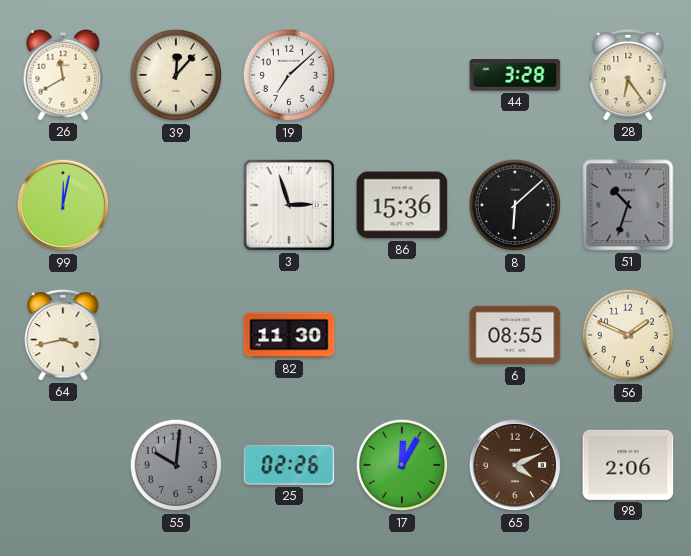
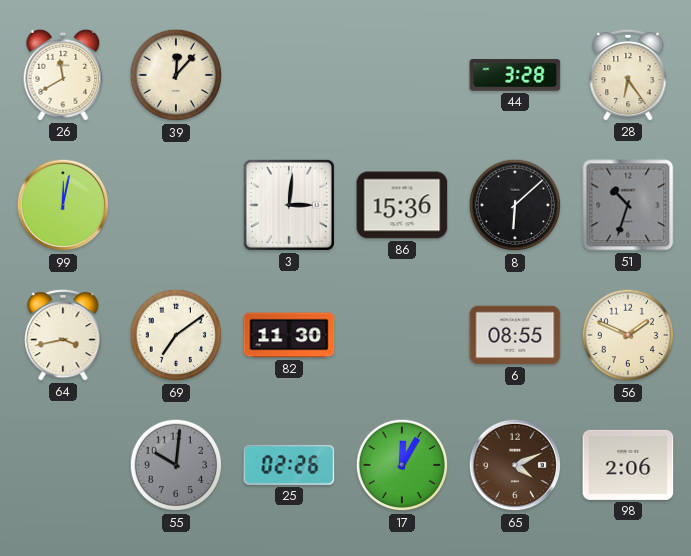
19: 7:08 -> none
3: 2:57 -> 3:01
69: none -> 7:09
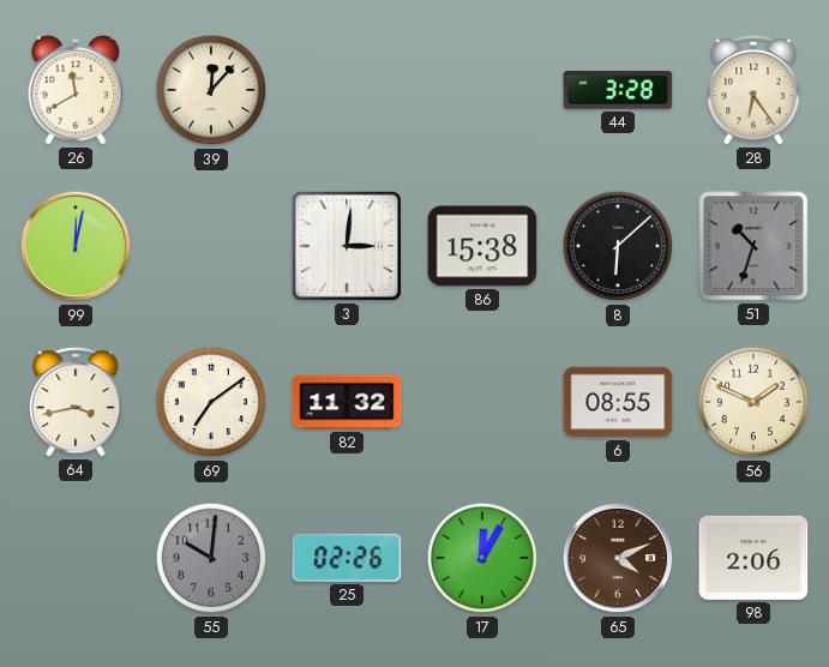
86: 15:36 -> 15:38
82: 11:30 -> 11:32
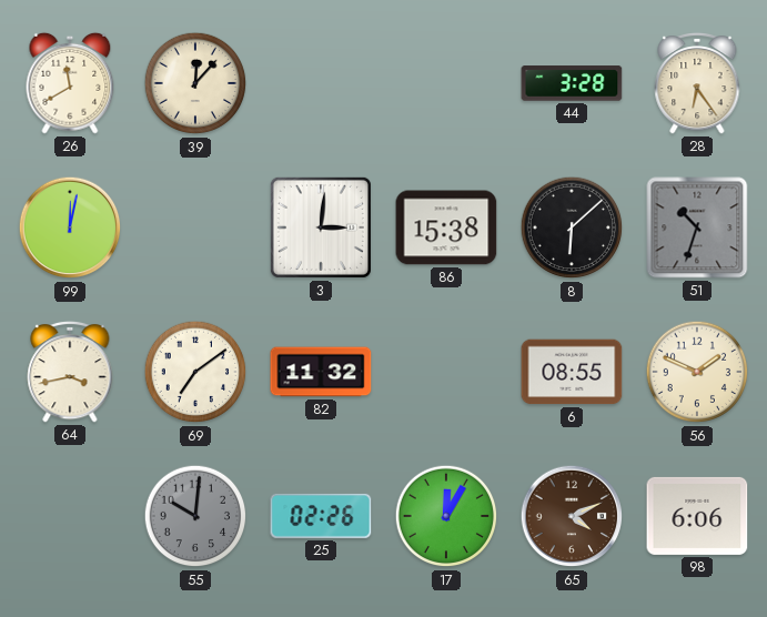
98: 2:06 -> 6:06
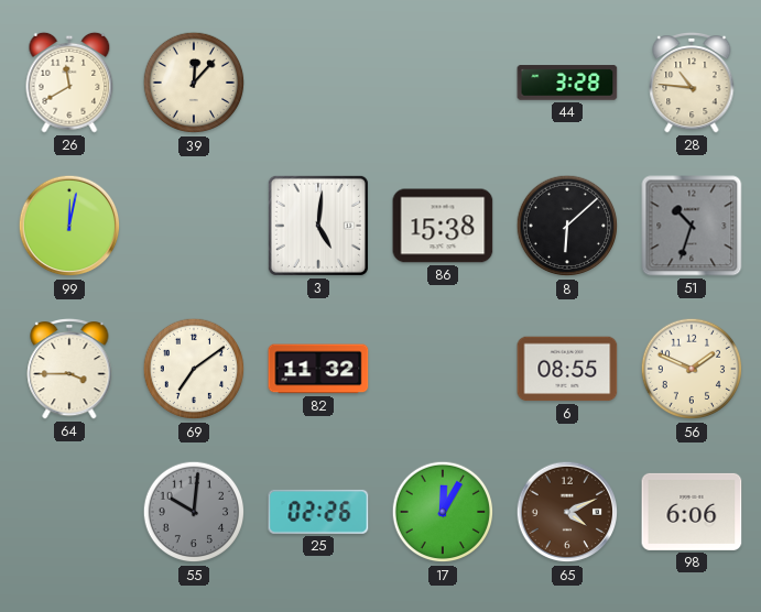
28: 6:24 -> 10:46
3: 3:01 -> 5:01
64: 3:43 -> 3:45
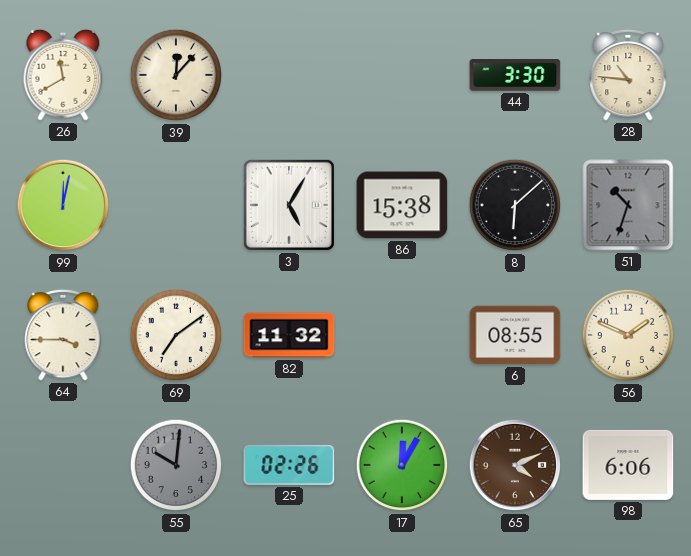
44: 3:28 -> 3:30
3: 5:01 -> 5:05
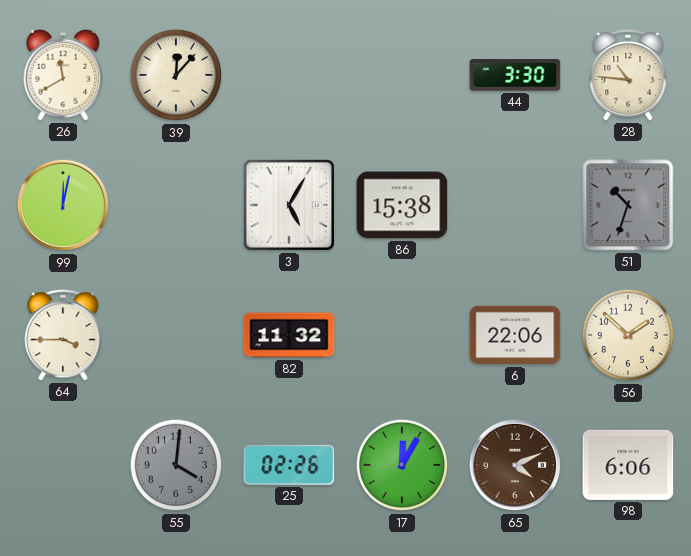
8: 6:08 -> none
69: 7:09 -> none
6: 08:55 -> 22:06
56: 1:49 -> 1:52
55: 10:01 -> 4:01
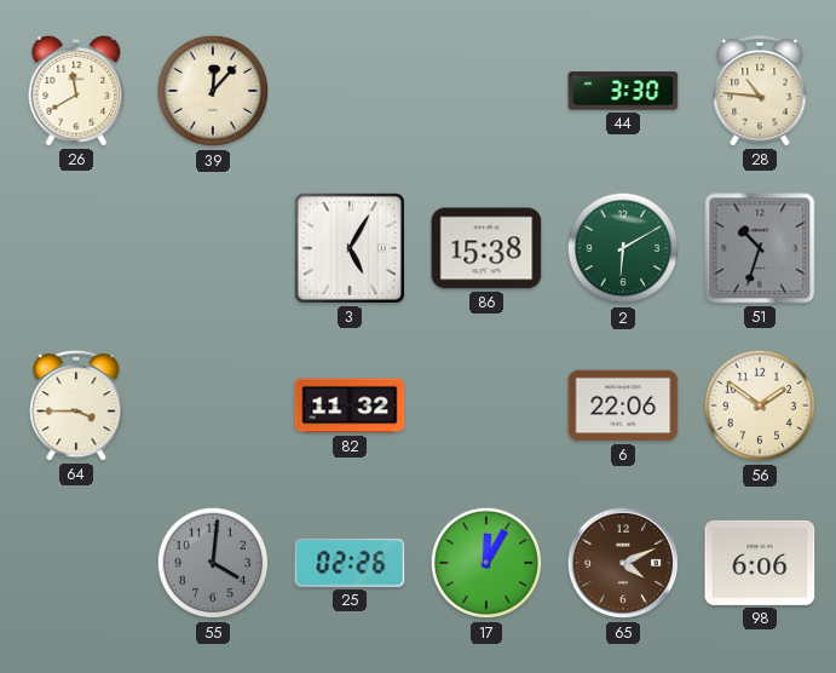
99: 12:02 -> none
2: none -> 6:10
56: 1:52 -> 1:51
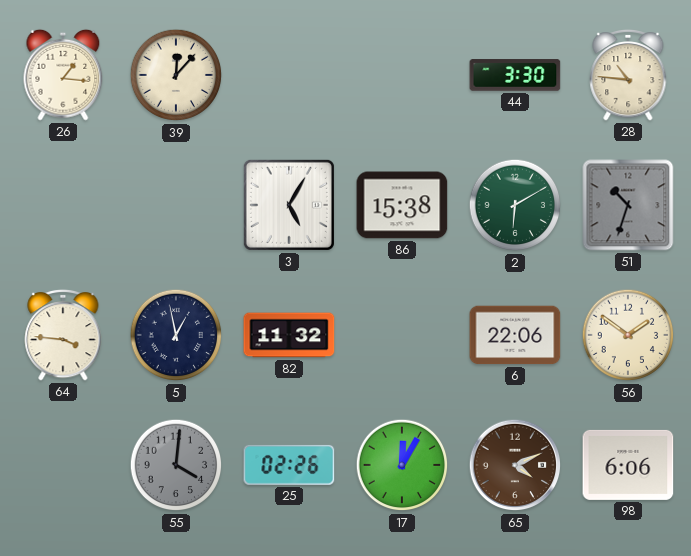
26: 11:40 -> 1:16
64: 3:45 -> 3:46
5: none -> 12:58
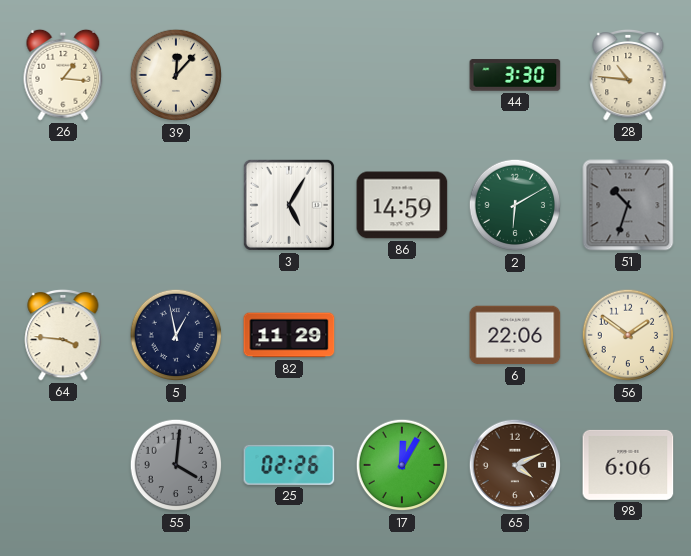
86: 15:38 -> 14:59
82: 11:32 -> 11:29
